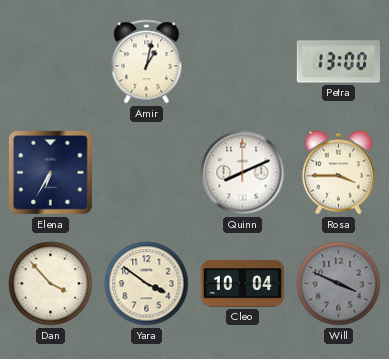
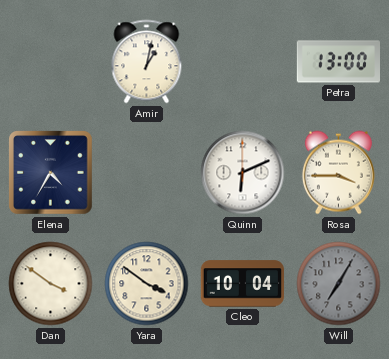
Elena: 6:35 -> 4:35
Quinn: 8:11 -> 6:11
Dan: 3:53 -> 3:51
Will: 3:49 -> 7:05
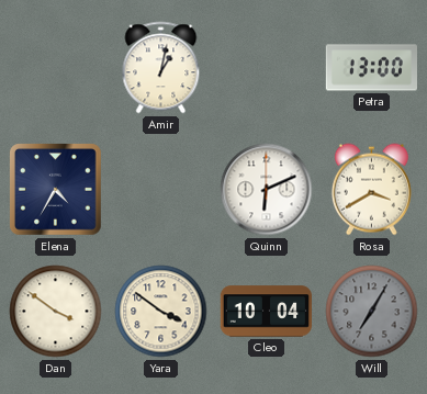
Rosa: 3:45 -> 3:40
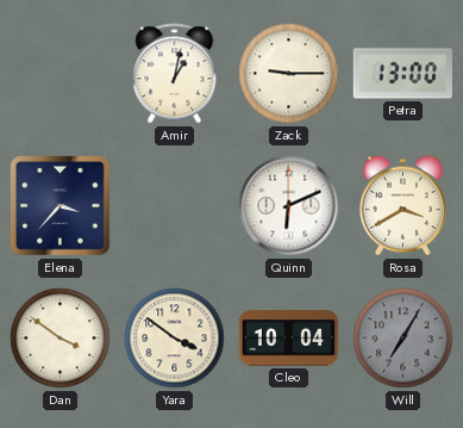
Zack: none -> 9:15
Elena: 4:35 -> 3:37
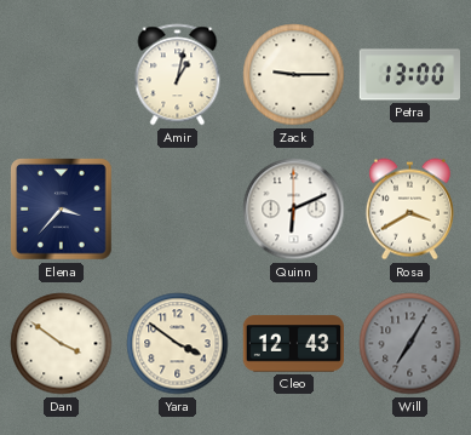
Cleo: 10:04 -> 12:43
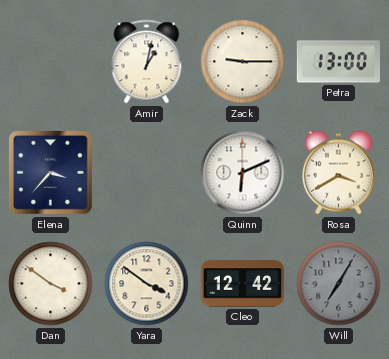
Cleo: 12:43 -> 12:42
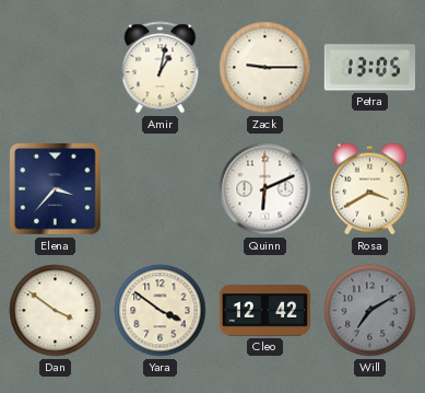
Petra: 13:00 -> 13:05
Will: 7:05 -> 7:10
